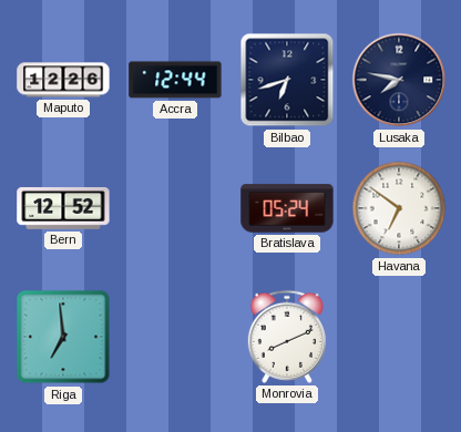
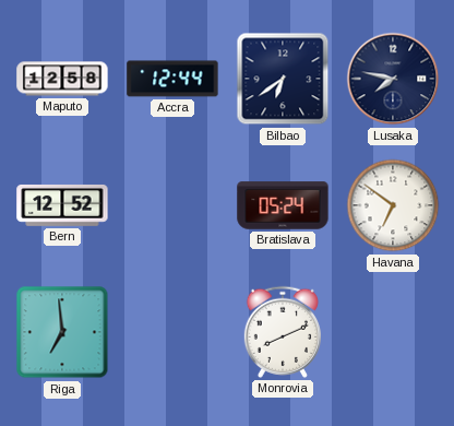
Maputo: 12:26 -> 12:58
Bilbao: 6:42 -> 6:39
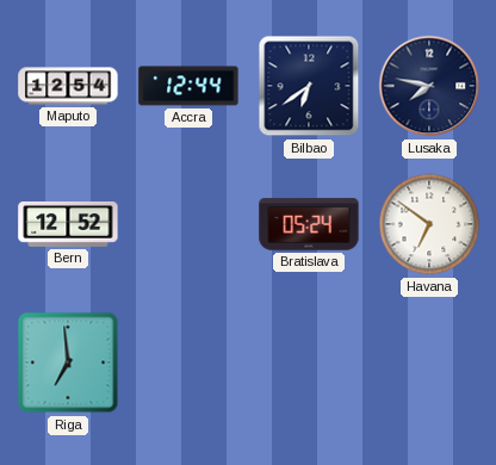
Maputo: 12:58 -> 12:54
Monrovia: 8:11 -> none
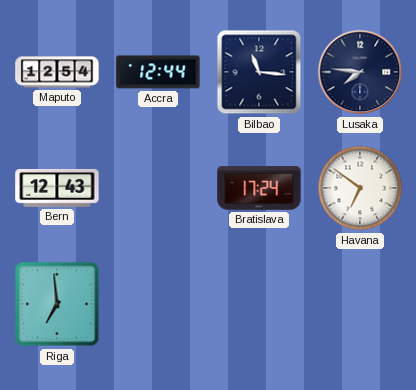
Bilbao: 6:39 -> 11:16
Lusaka: 7:47 -> 7:46
Bern: 12:52 -> 12:43
Bratislava: 05:24 -> 17:24
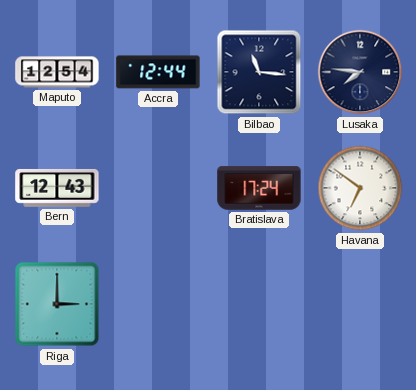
Riga: 6:59 -> 3:00
